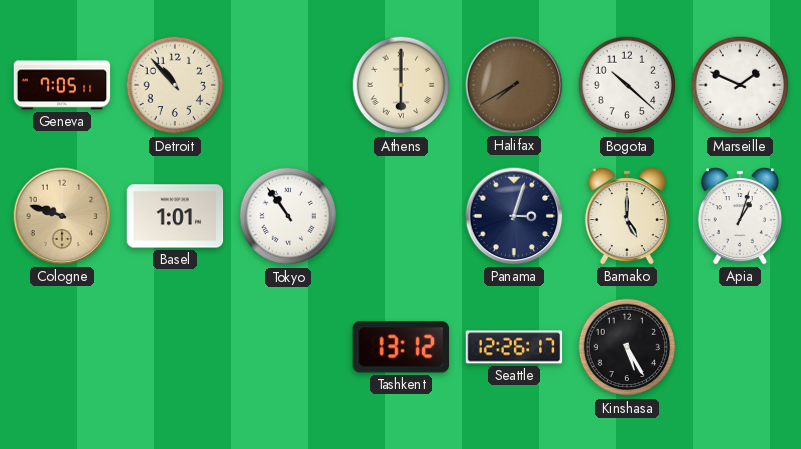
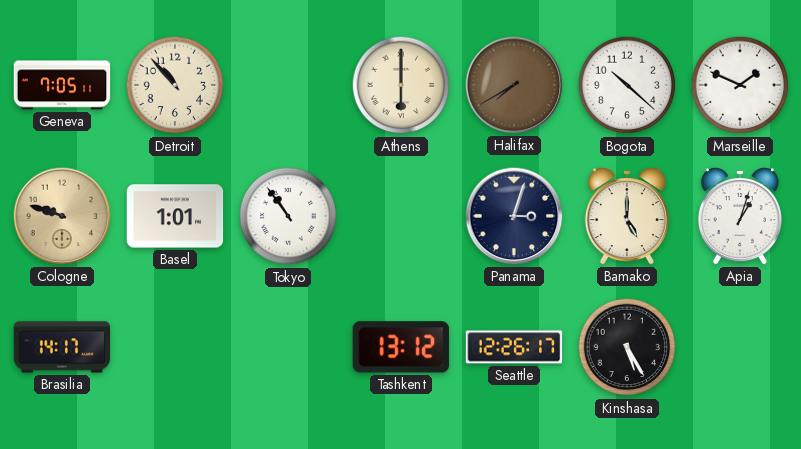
Brasilia: none -> 14:17
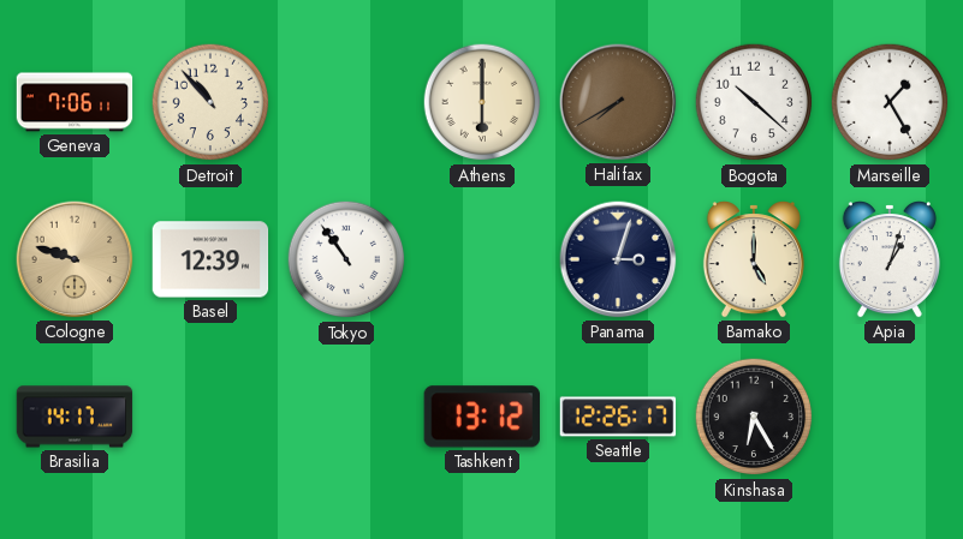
Geneva: 7:05 -> 7:06
Marseille: 1:49 -> 1:25
Basel: 1:01 -> 12:39
Kinshasa: 5:25 -> 6:25
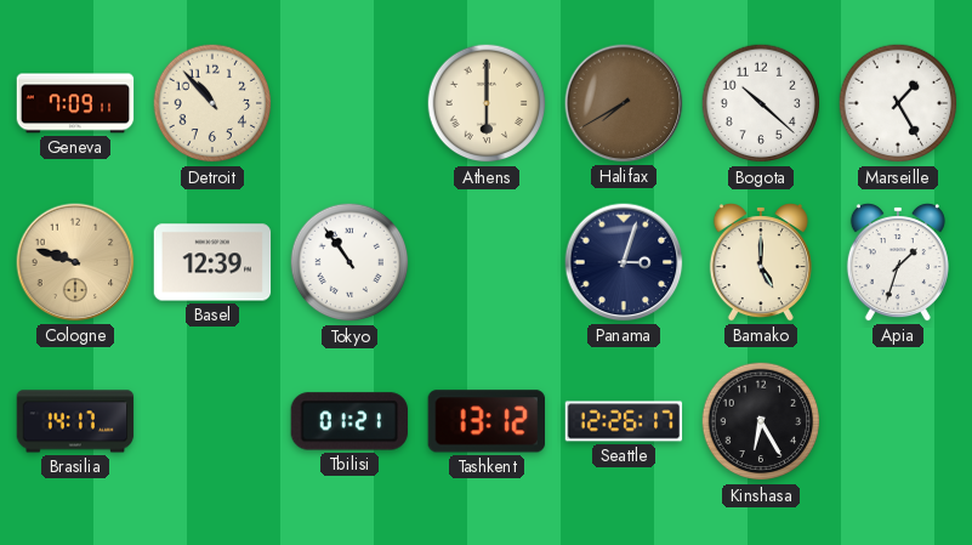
Geneva: 7:06 -> 7:09
Apia: 1:03 -> 1:33
Tbilisi: none -> 01:21
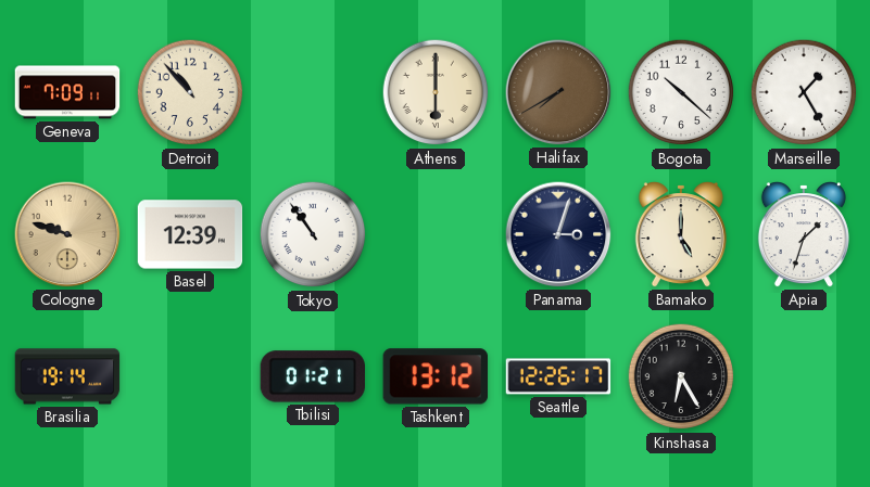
Brasilia: 14:17 -> 19:14
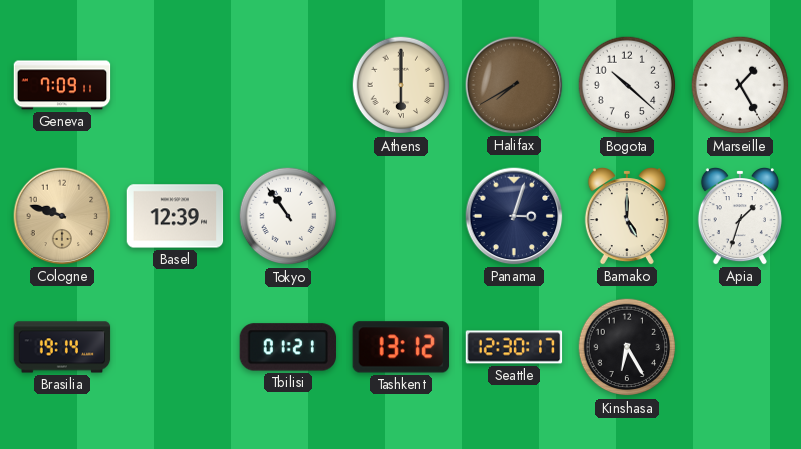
Detroit: 10:53 -> none
Seattle: 12:26 -> 12:30
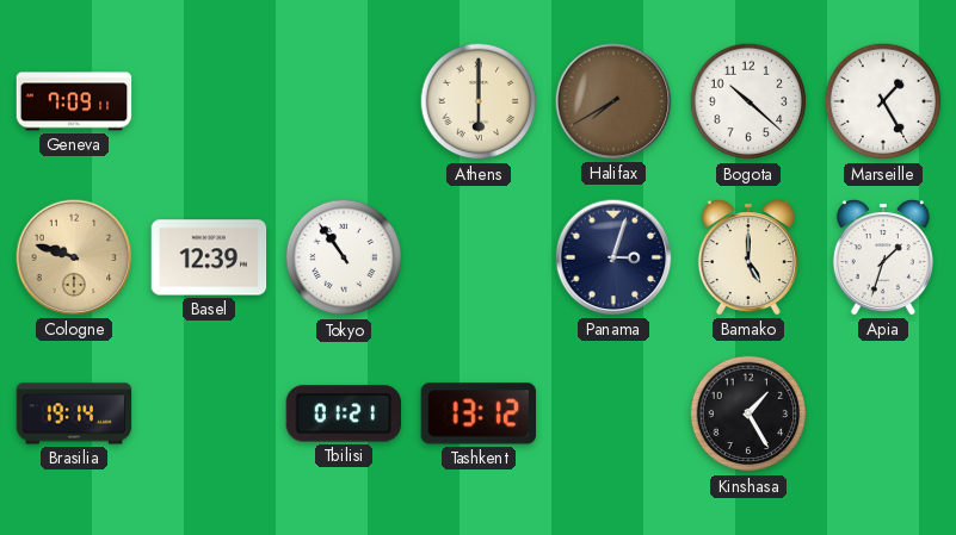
Seattle: 12:30 -> none
Kinshasa: 6:25 -> 1:25
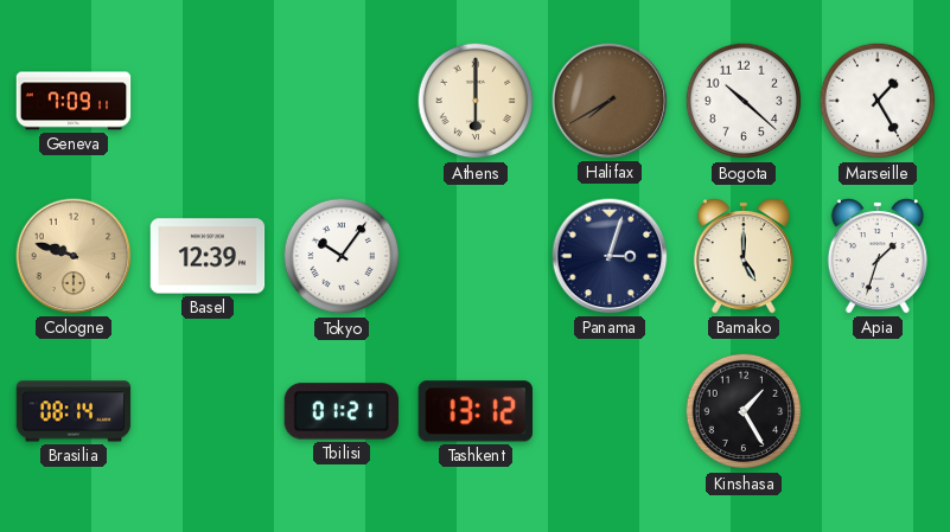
Tokyo: 10:54 -> 10:06
Brasilia: 19:14 -> 08:14
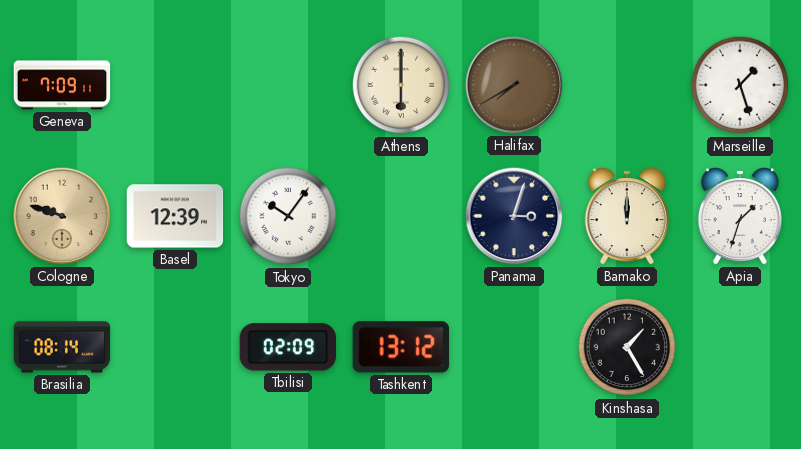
Bogota: 10:22 -> none
Marseille: 1:25 -> 1:27
Bamako: 5:00 -> 12:00
Tbilisi: 01:21 -> 02:09
